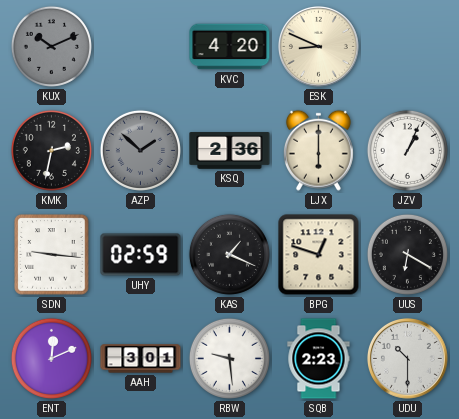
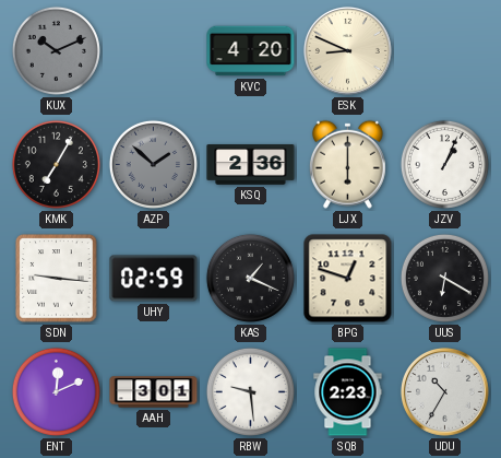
KMK: 2:32 -> 7:05
UDU: 10:30 -> 10:35
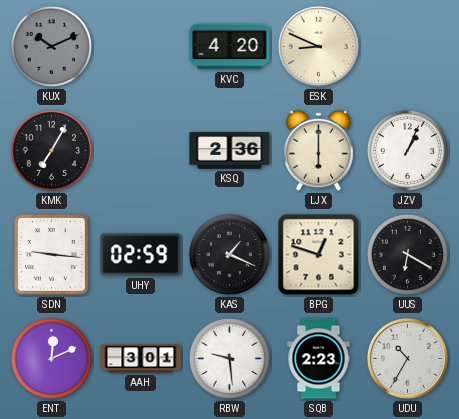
AZP: 1:52 -> none
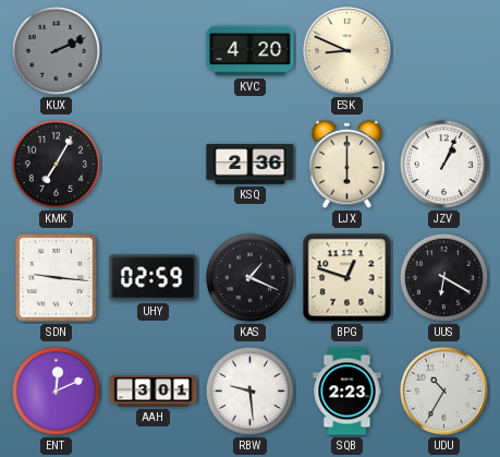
KUX: 10:11 -> 2:11
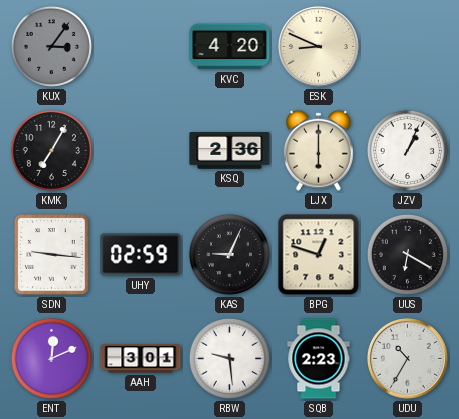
KUX: 2:11 -> 3:06
KAS: 1:19 -> 9:04
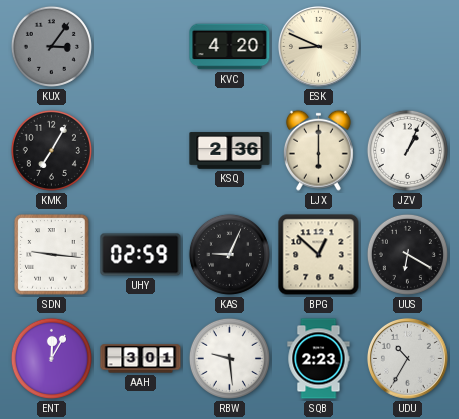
BPG: 12:48 -> 12:52
ENT: 12:11 -> 12:05
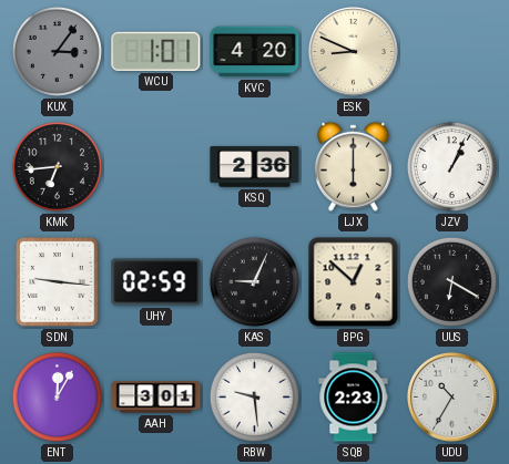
WCU: none -> 1:01
KMK: 7:05 -> 6:44
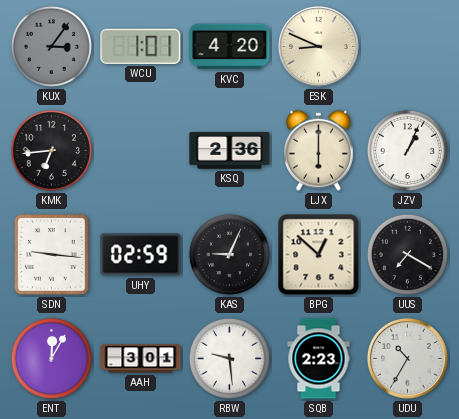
UUS: 6:20 -> 7:20
